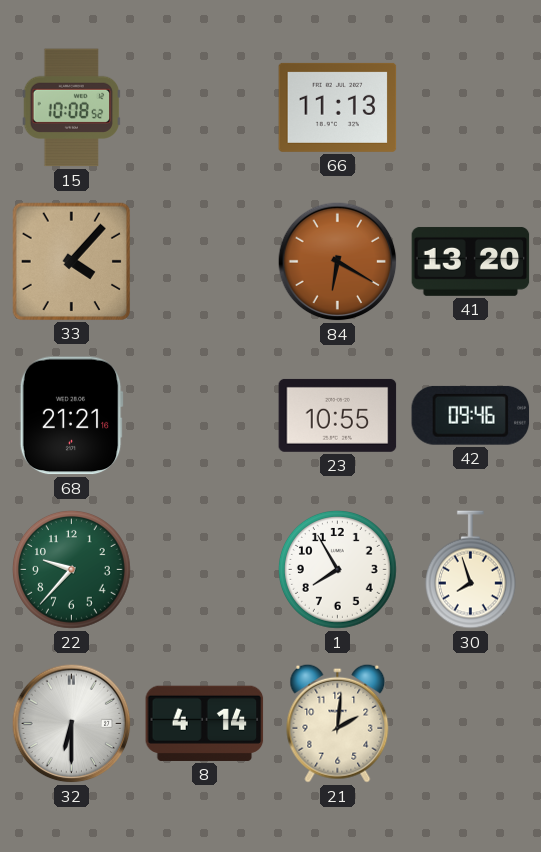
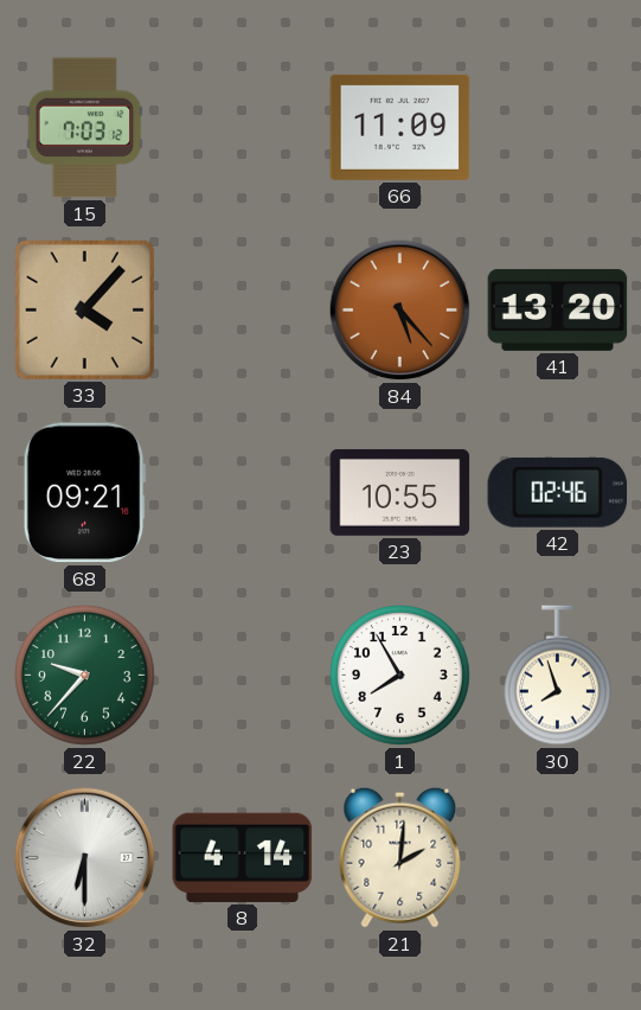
15: 10:08 -> 7:03
66: 11:13 -> 11:09
84: 6:20 -> 5:23
68: 21:21 -> 09:21
42: 09:46 -> 02:46
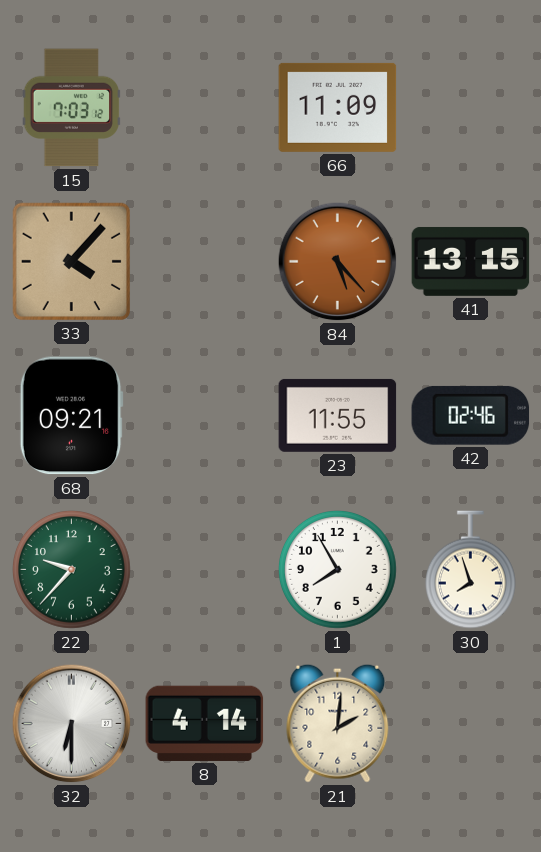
41: 13:20 -> 13:15
23: 10:55 -> 11:55
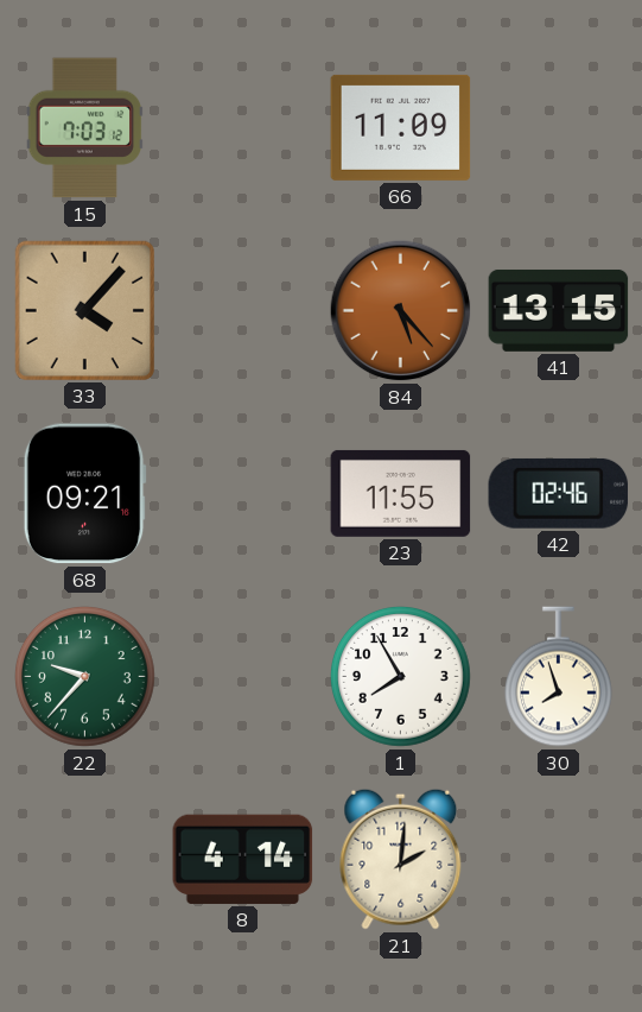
32: 6:30 -> none
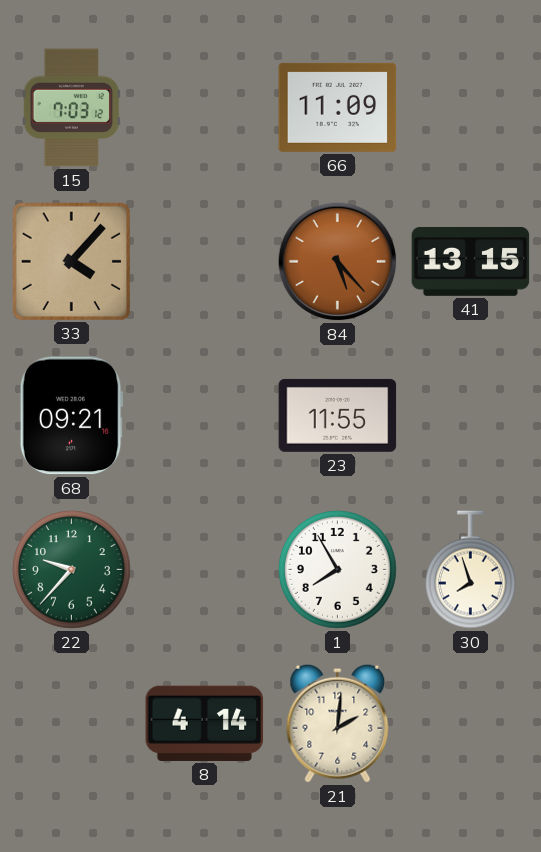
42: 02:46 -> none
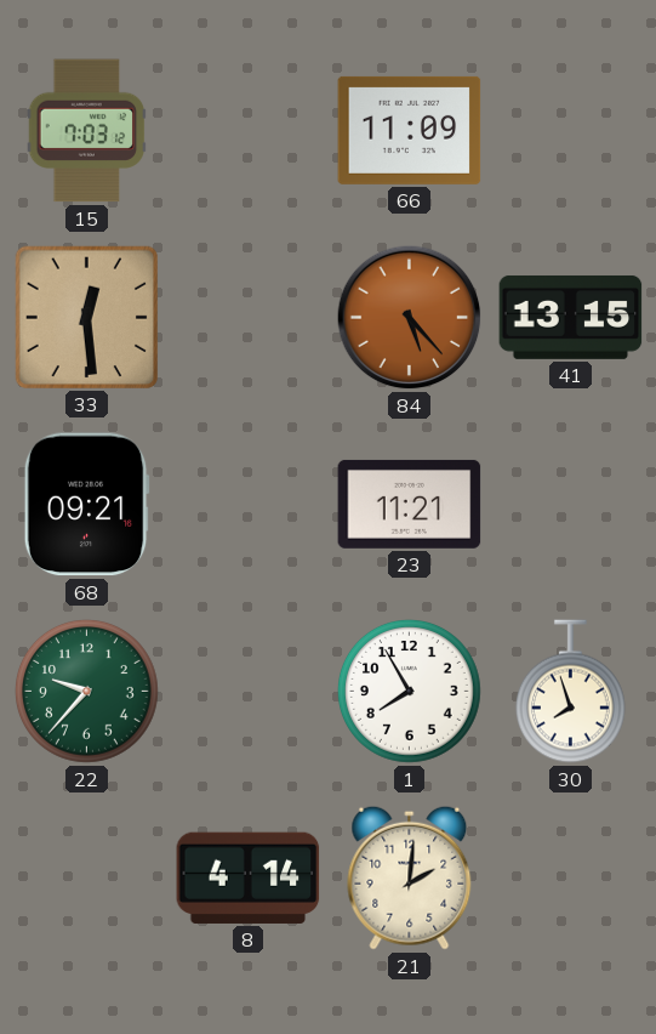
33: 4:07 -> 12:29
23: 11:55 -> 11:21
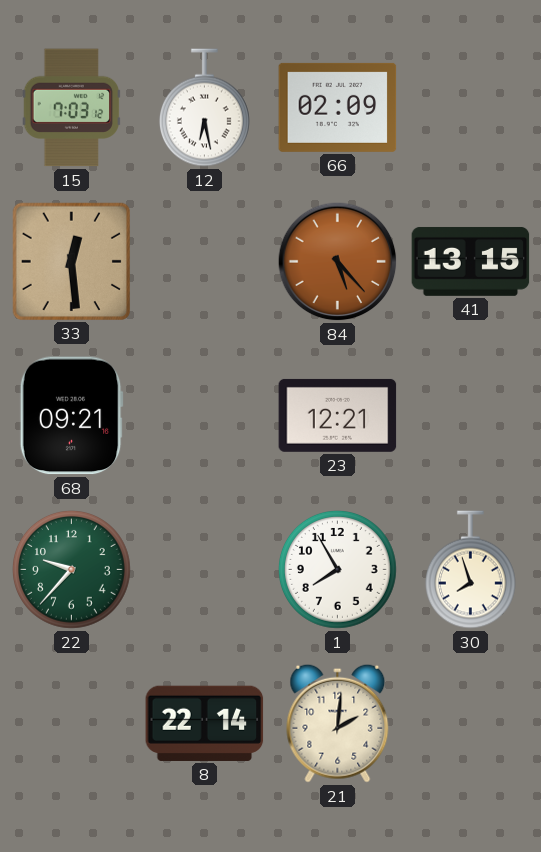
12: none -> 6:28
66: 11:09 -> 02:09
23: 11:21 -> 12:21
8: 4:14 -> 22:14
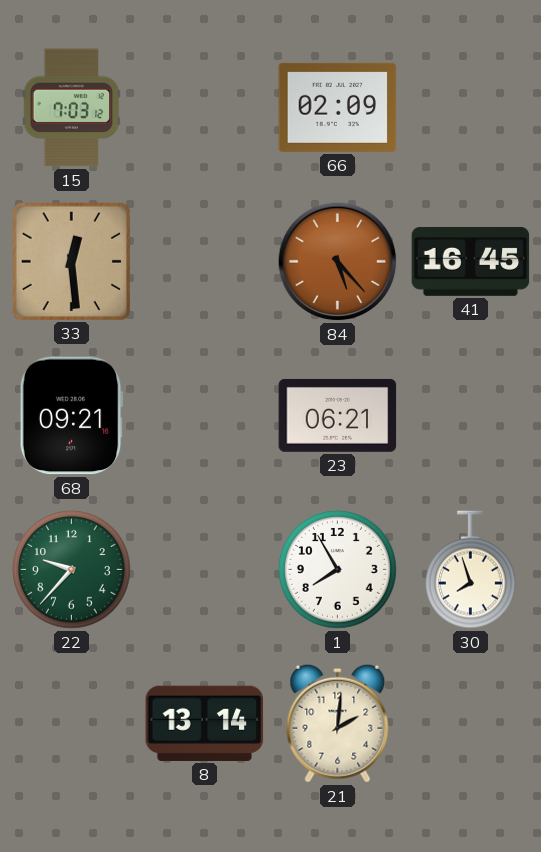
12: 6:28 -> none
41: 13:15 -> 16:45
23: 12:21 -> 06:21
8: 22:14 -> 13:14
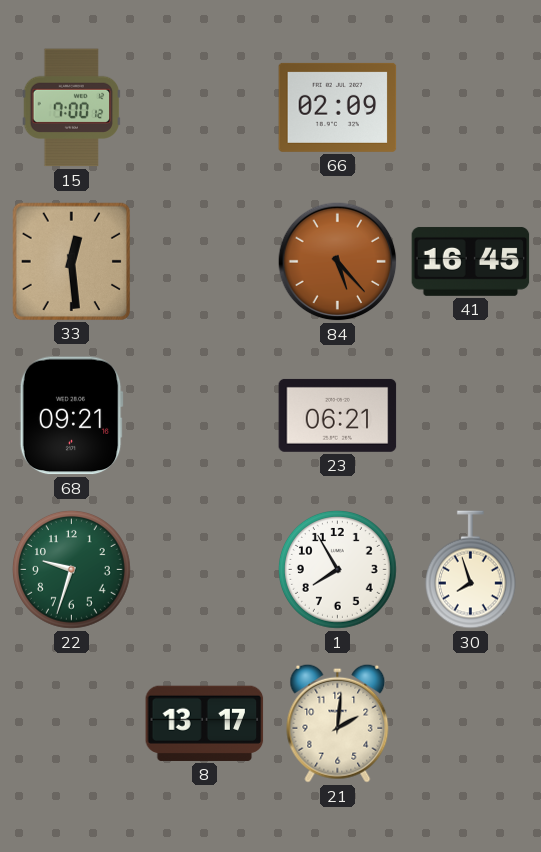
15: 7:03 -> 7:00
22: 9:37 -> 9:33
8: 13:14 -> 13:17
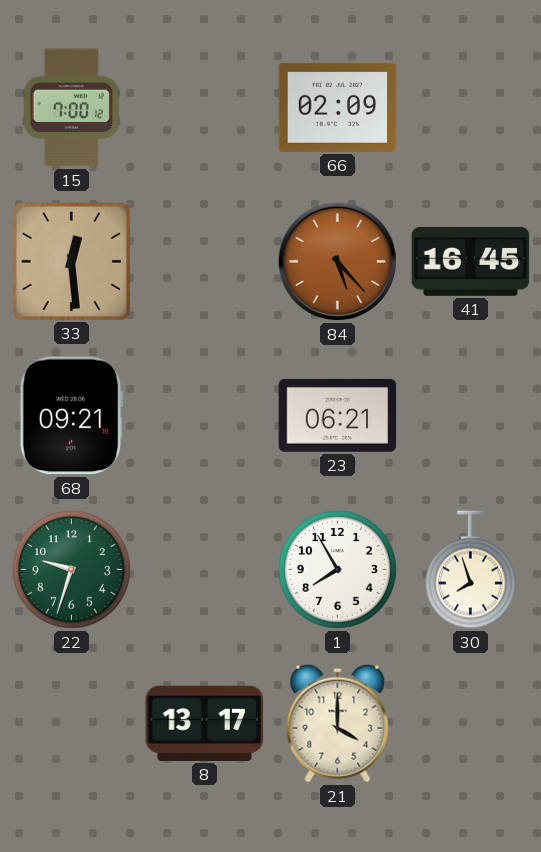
21: 2:01 -> 4:00
